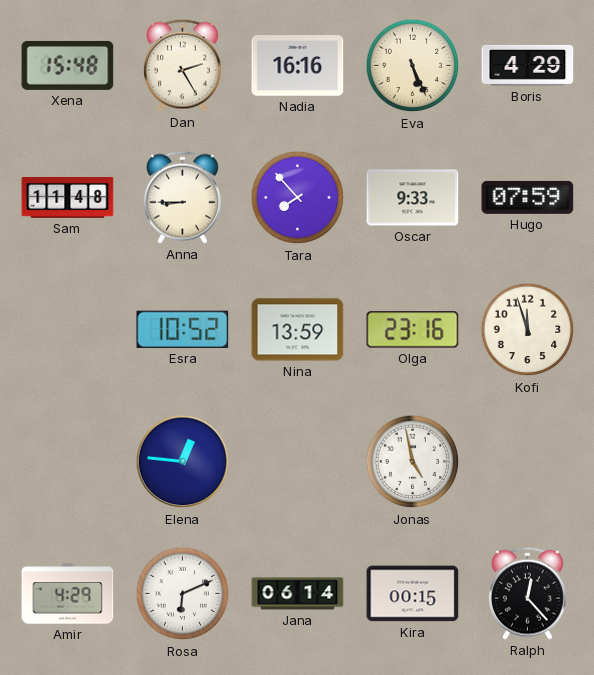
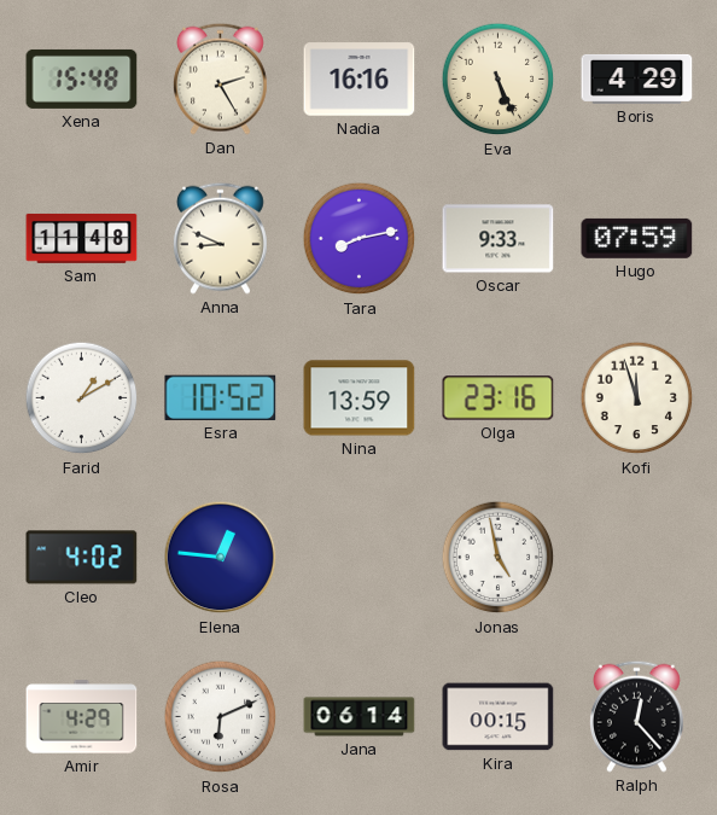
Anna: 8:45 -> 8:49
Tara: 7:53 -> 8:13
Farid: none -> 1:10
Cleo: none -> 4:02
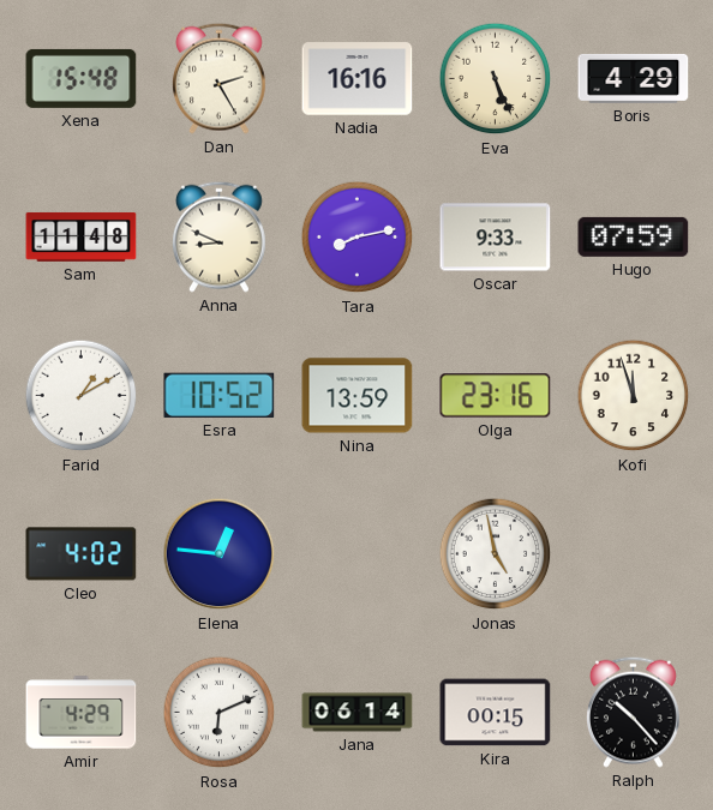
Ralph: 12:23 -> 10:23
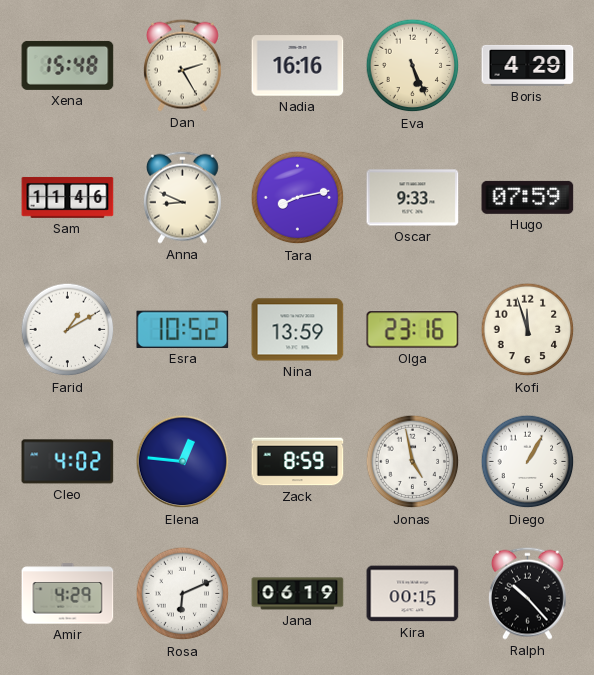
Sam: 11:48 -> 11:46
Zack: none -> 8:59
Diego: none -> 1:05
Jana: 06:14 -> 06:19
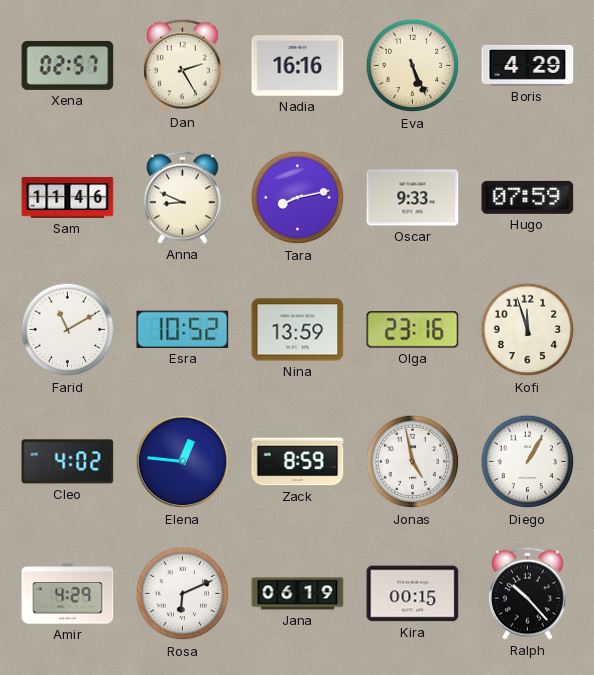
Xena: 15:48 -> 02:57
Farid: 1:10 -> 11:10
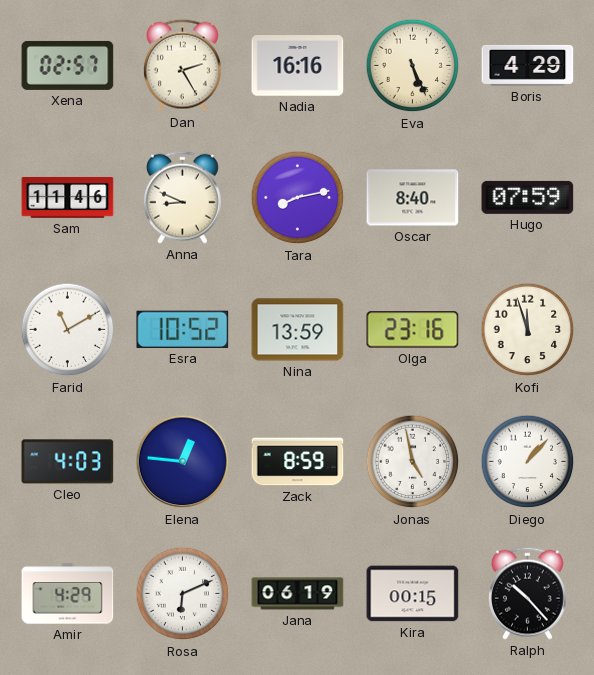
Oscar: 9:33 -> 8:40
Cleo: 4:02 -> 4:03
Diego: 1:05 -> 1:07
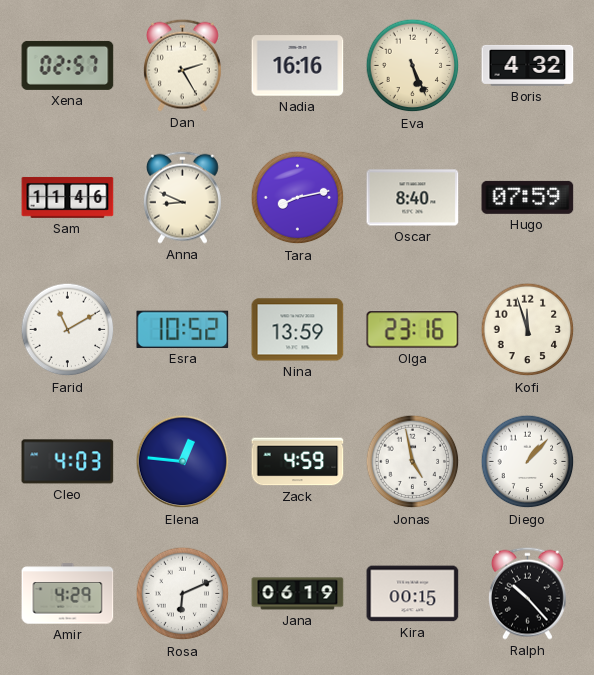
Boris: 4:29 -> 4:32
Zack: 8:59 -> 4:59
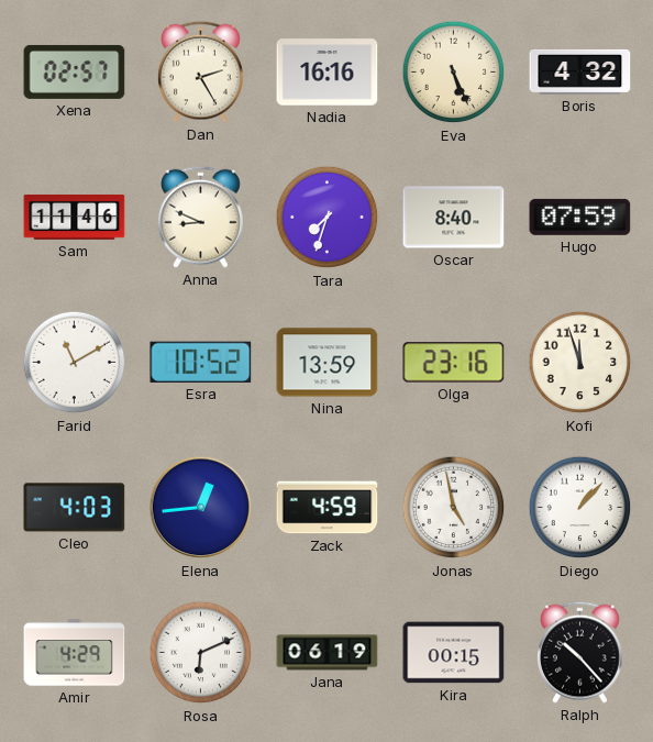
Tara: 8:13 -> 7:33
Elena: 12:46 -> 12:44
